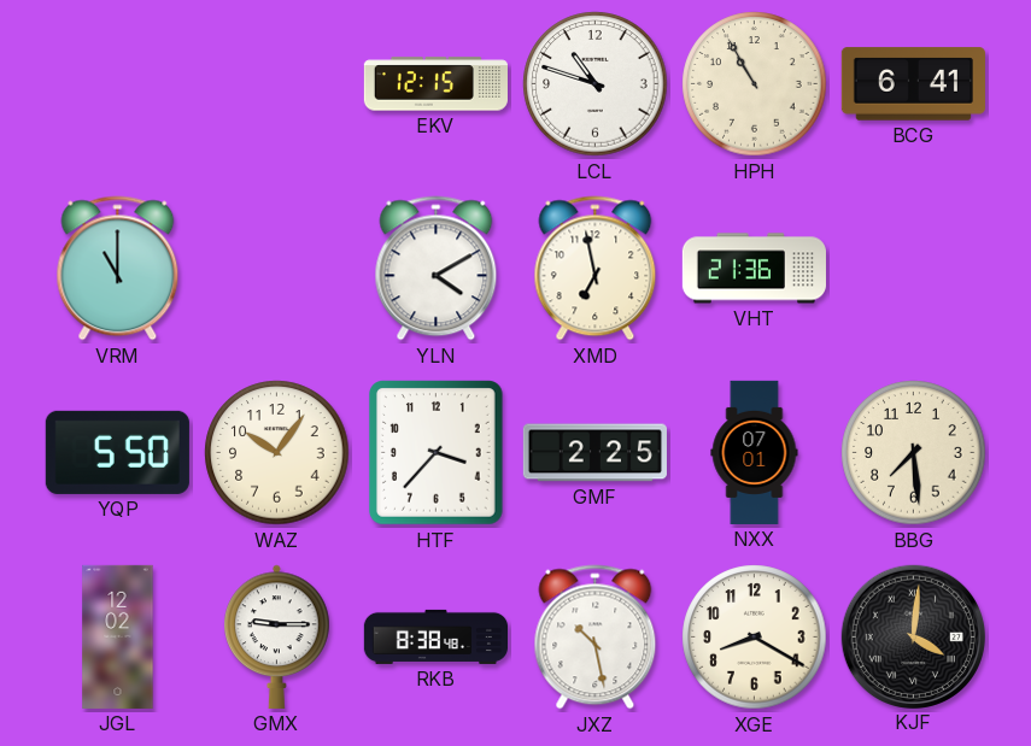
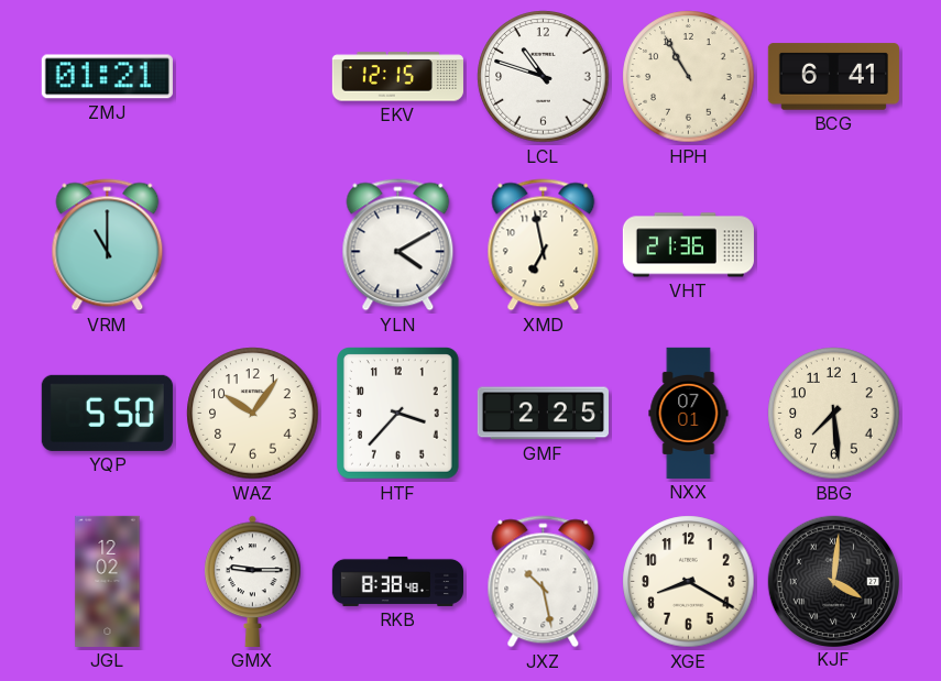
ZMJ: none -> 01:21
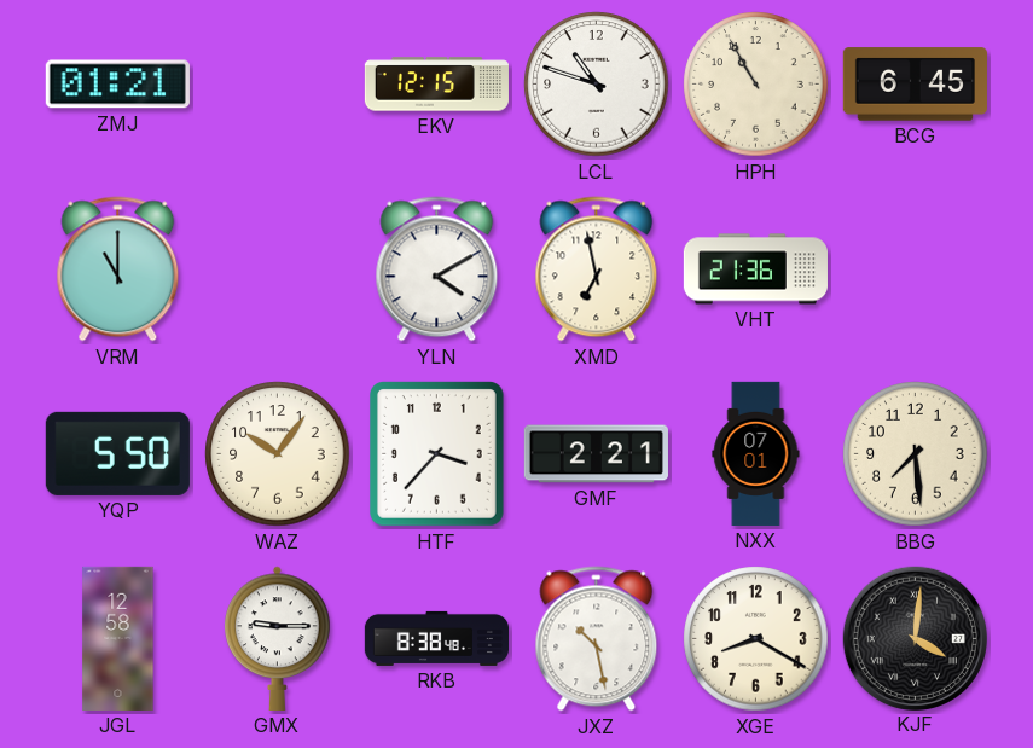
BCG: 6:41 -> 6:45
GMF: 2:25 -> 2:21
JGL: 12:02 -> 12:58
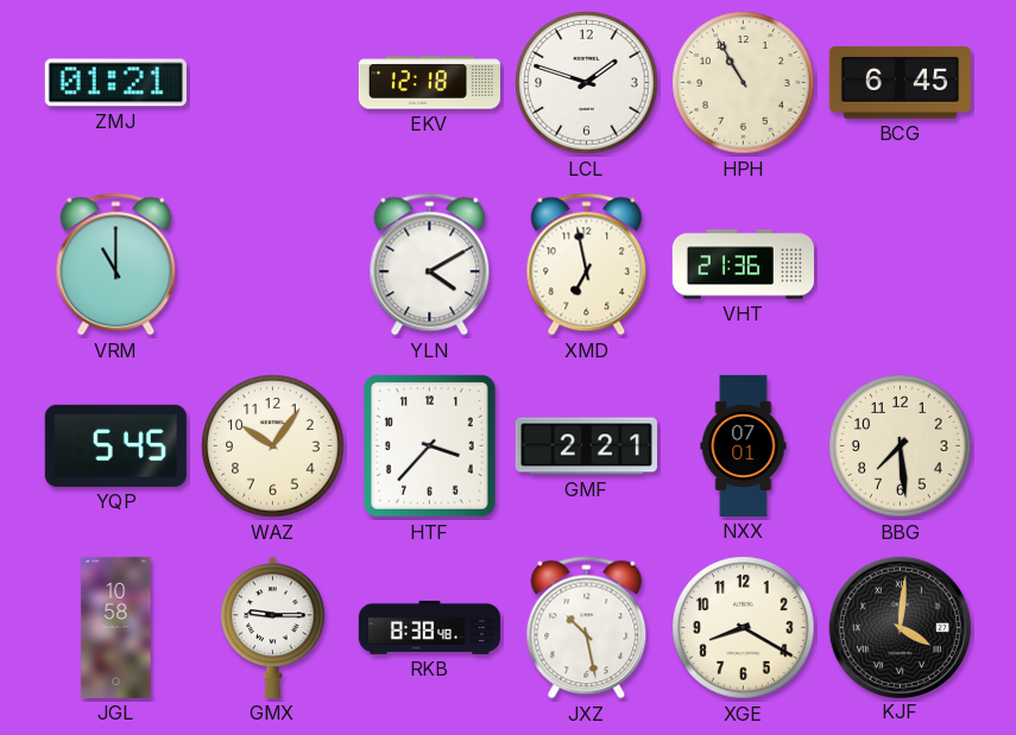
EKV: 12:15 -> 12:18
LCL: 10:48 -> 1:48
YQP: 5:50 -> 5:45
JGL: 12:58 -> 10:58
